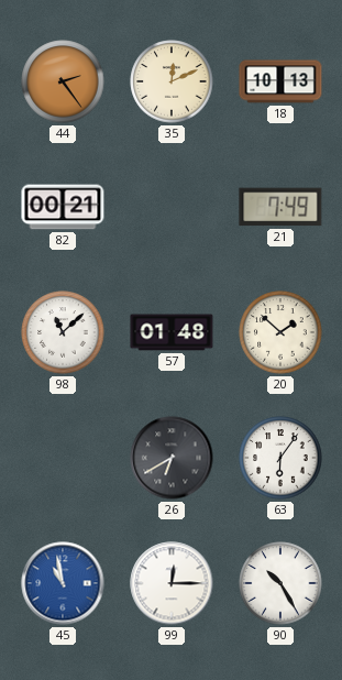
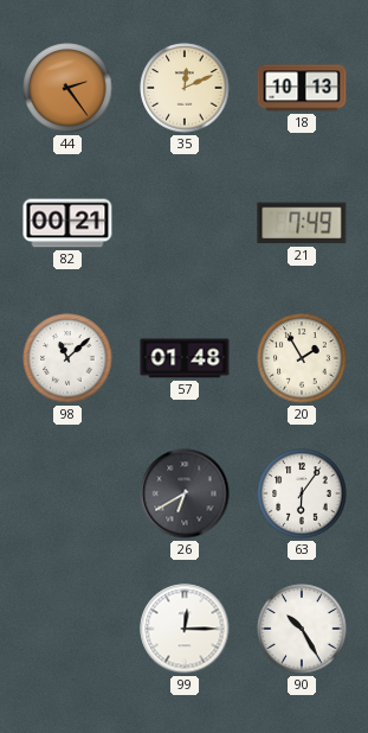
20: 1:52 -> 1:55
45: 10:58 -> none
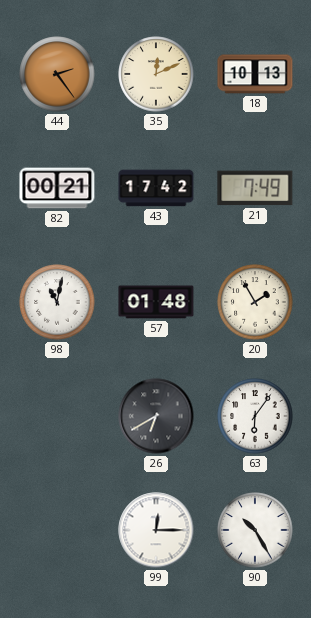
43: none -> 17:42
98: 11:08 -> 11:02
